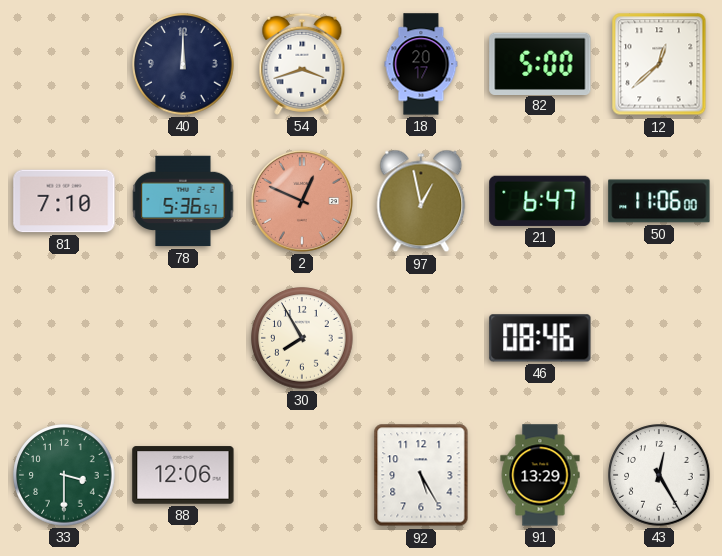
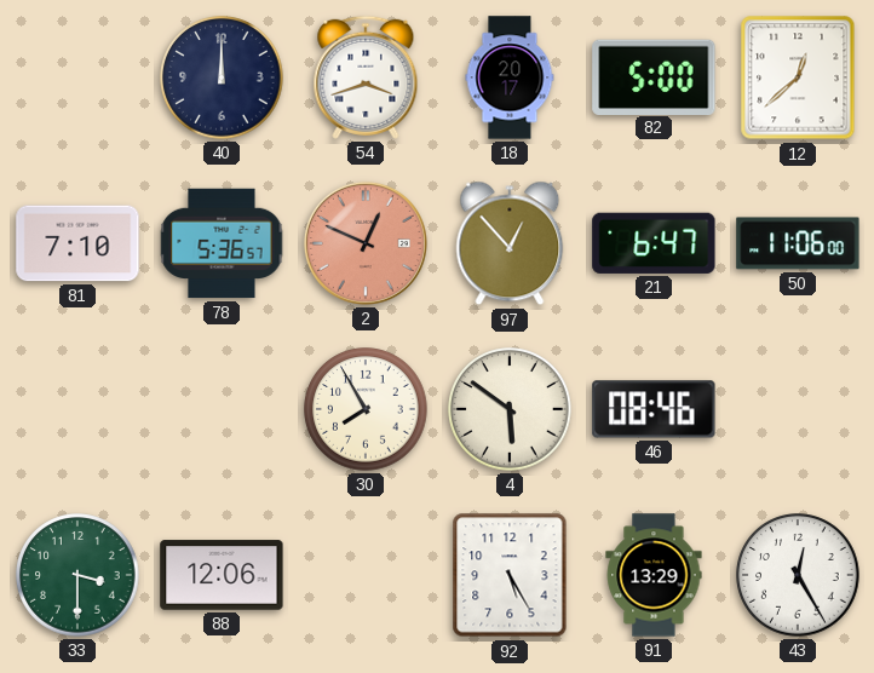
97: 12:58 -> 12:53
4: none -> 5:51
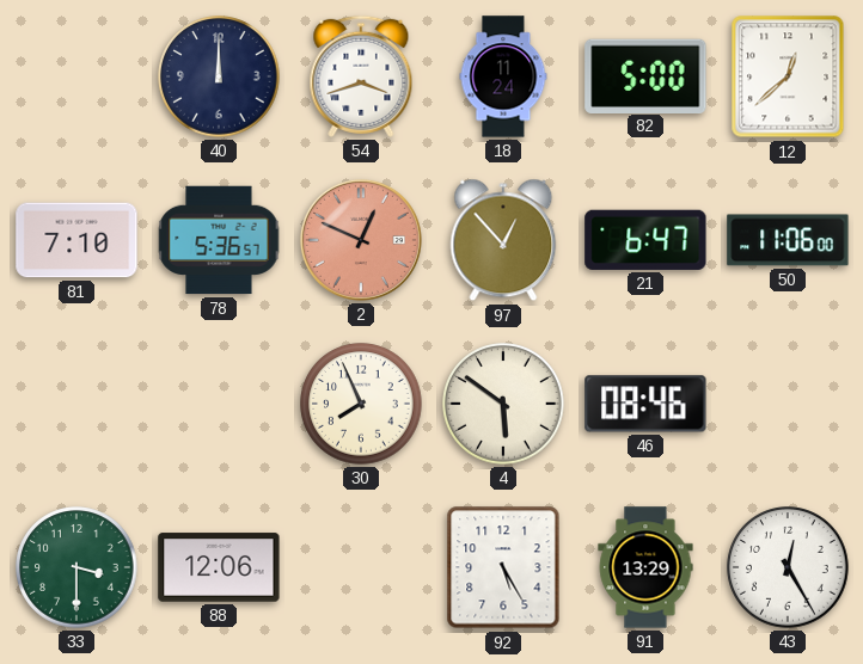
18: 20:17 -> 11:24
30: 7:55 -> 7:56
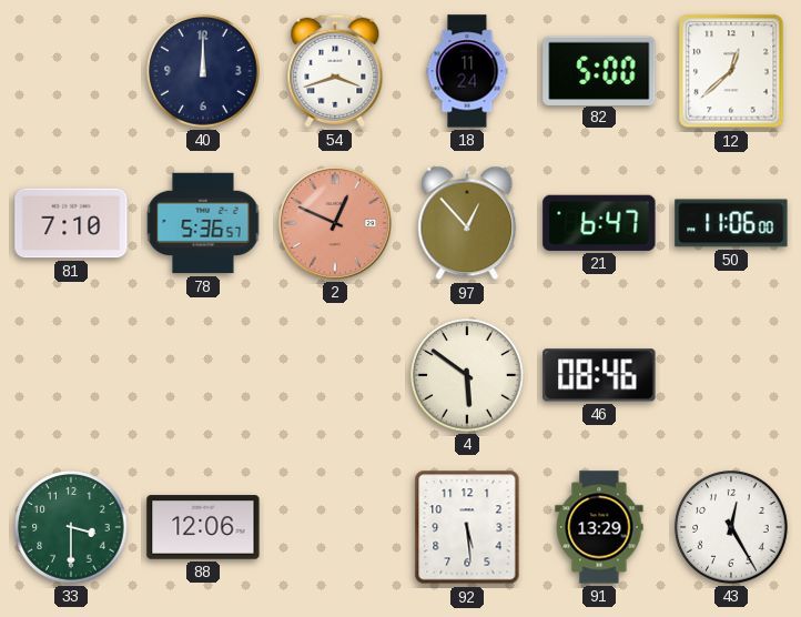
30: 7:56 -> none
92: 5:25 -> 5:29
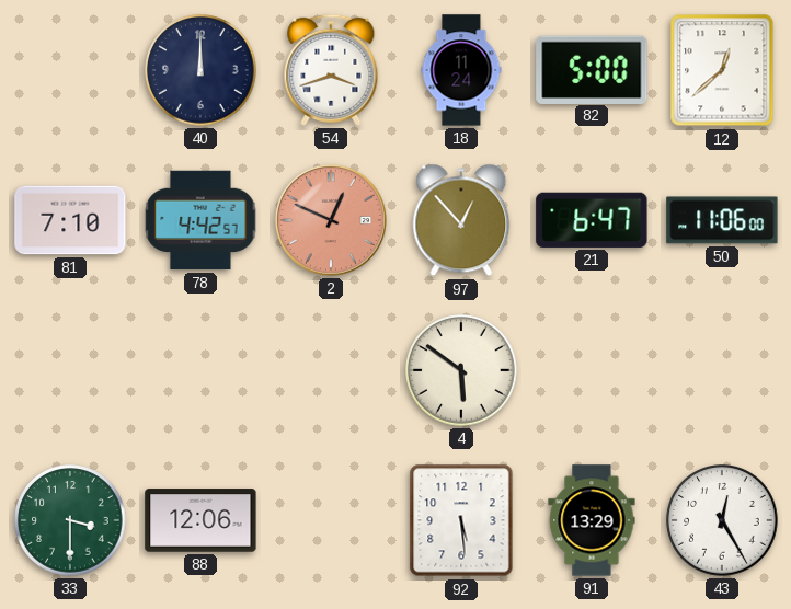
78: 5:36 -> 4:42
46: 08:46 -> none
